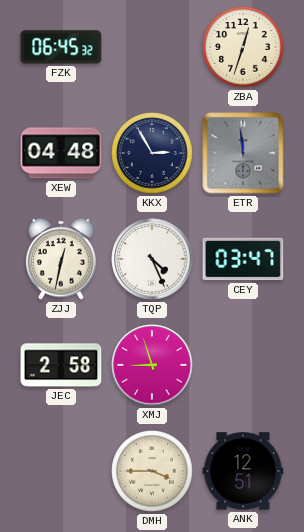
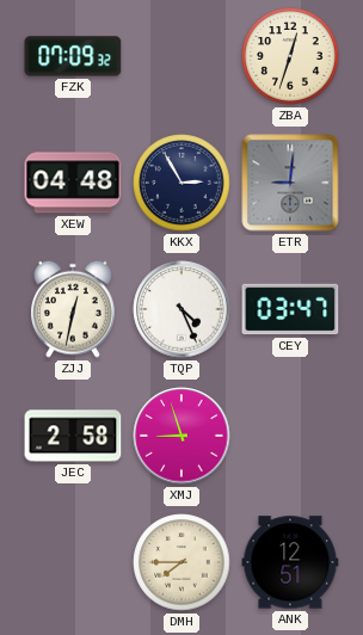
FZK: 06:45 -> 07:09
ETR: 11:59 -> 9:01
DMH: 3:45 -> 7:45
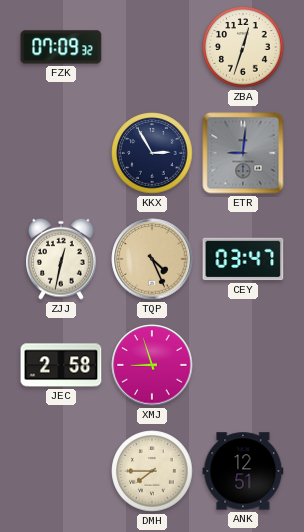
XEW: 04:48 -> none
TQP dial: white -> champagne
